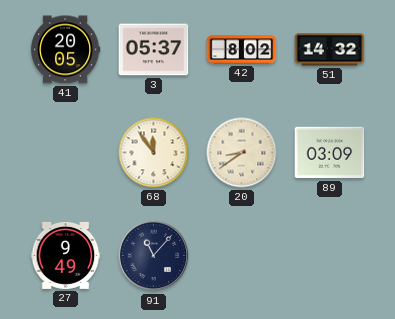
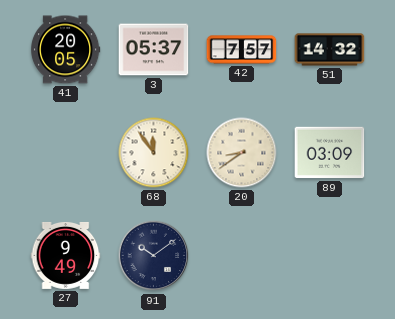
42: 8:02 -> 7:57
91: 11:07 -> 10:09
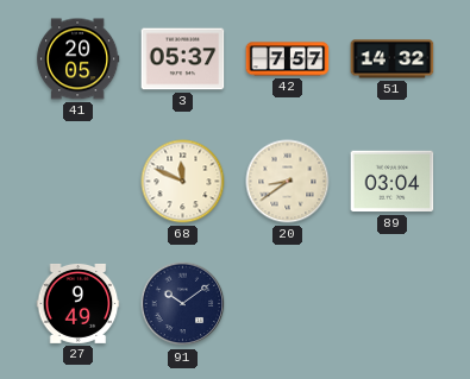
68: 11:54 -> 11:49
89: 03:09 -> 03:04
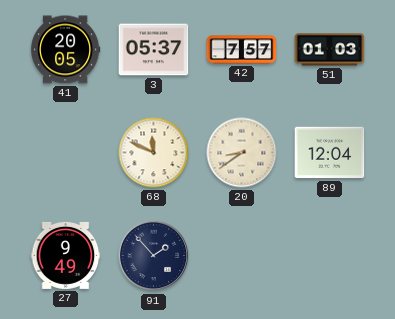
51: 14:32 -> 01:03
89: 03:04 -> 12:04
91: 10:09 -> 1:53
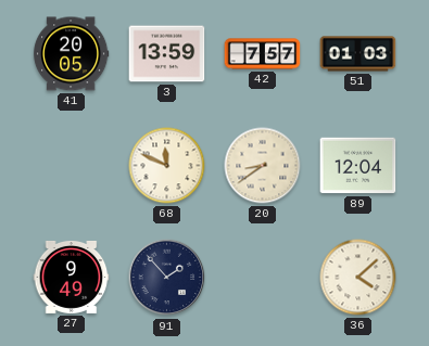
3: 05:37 -> 13:59
36: none -> 4:08
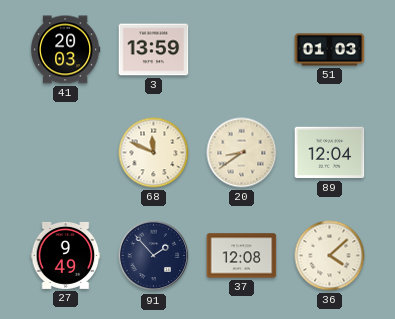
41: 20:05 -> 20:03
42: 7:57 -> none
37: none -> 12:08
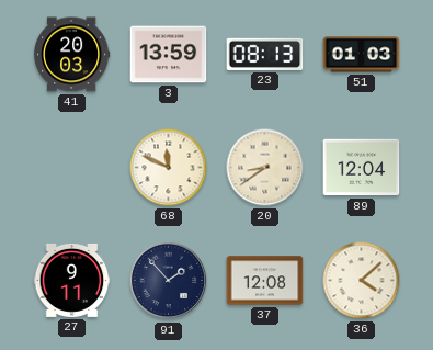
23: none -> 08:13
27: 9:49 -> 9:11
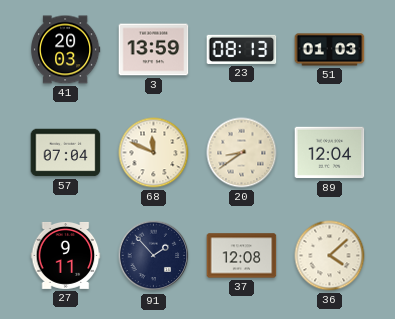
57: none -> 07:04
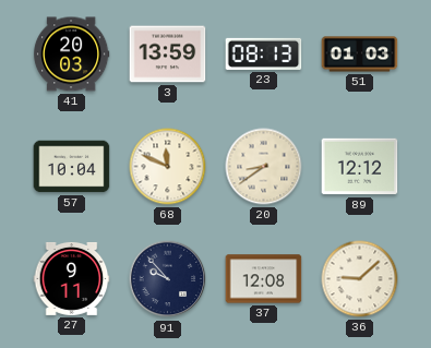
57: 07:04 -> 10:04
89: 12:04 -> 12:12
91: 1:53 -> 9:53
36: 4:08 -> 9:08
